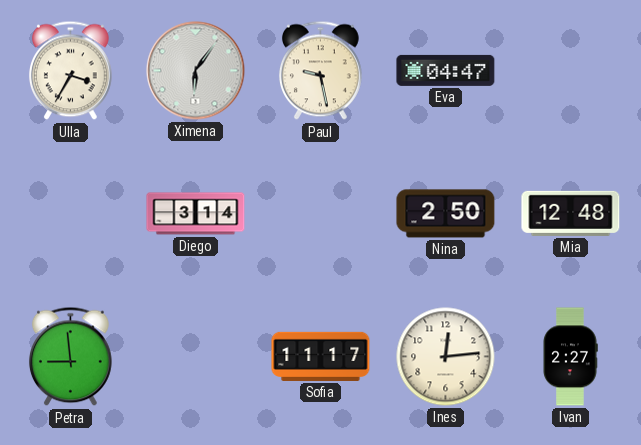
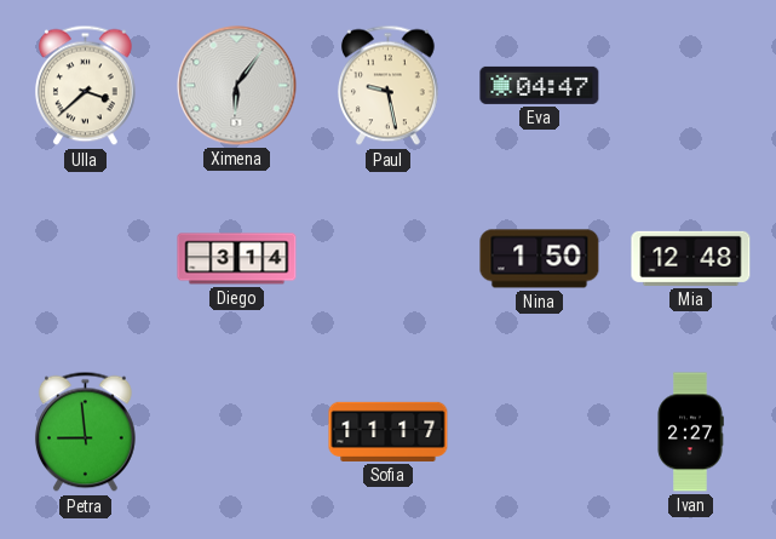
Ulla: 3:35 -> 3:38
Nina: 2:50 -> 1:50
Ines: 12:14 -> none
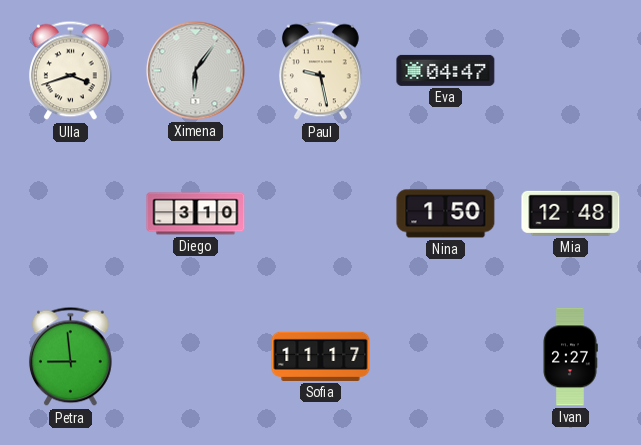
Ulla: 3:38 -> 3:42
Diego: 3:14 -> 3:10
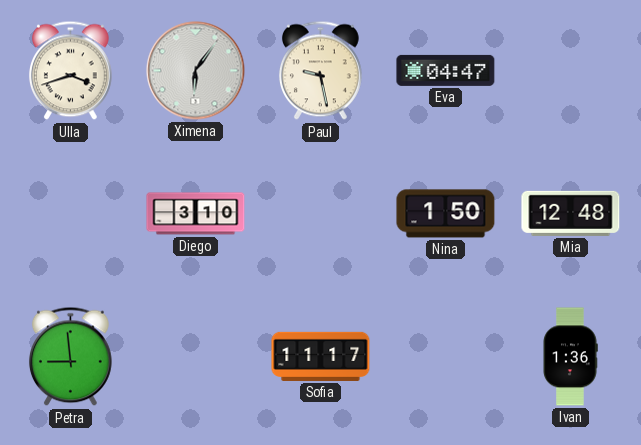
Ivan: 2:27 -> 1:36
